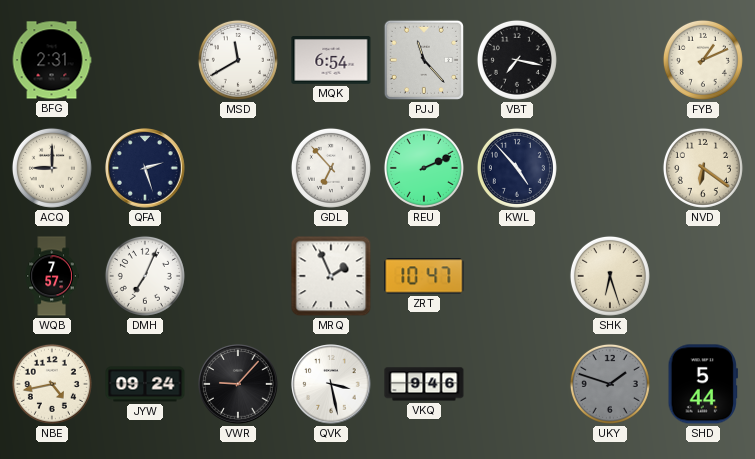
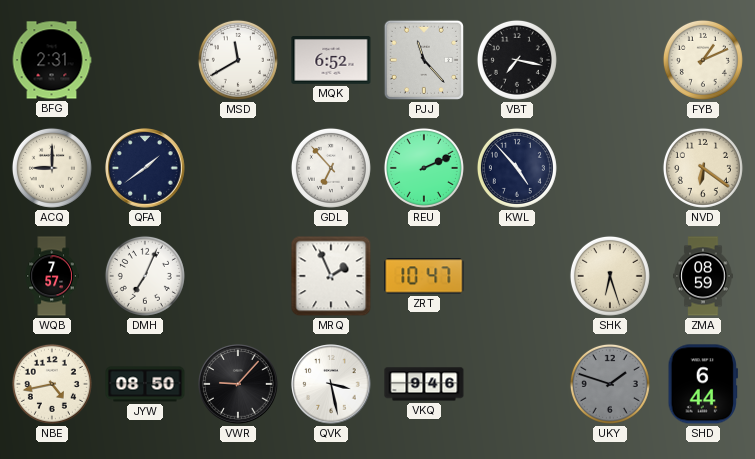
MQK: 6:54 -> 6:52
QFA: 2:27 -> 1:39
ZMA: none -> 08:59
JYW: 09:24 -> 08:50
SHD: 5:44 -> 6:44
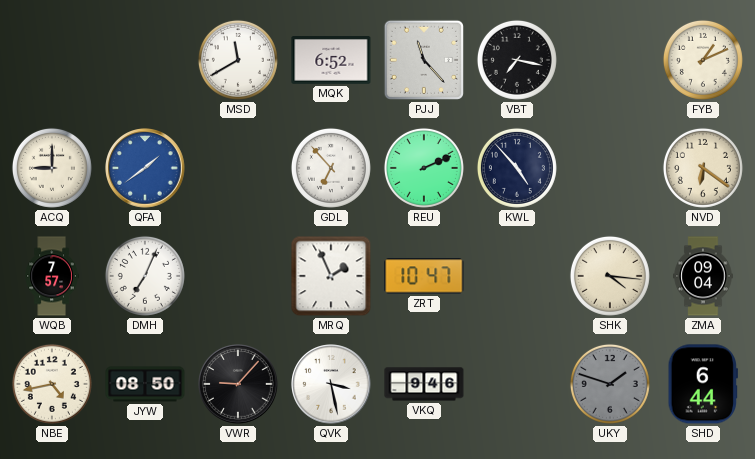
BFG: 2:31 -> none
QFA dial: navy -> blue
SHK: 6:27 -> 4:16
ZMA: 08:59 -> 09:04
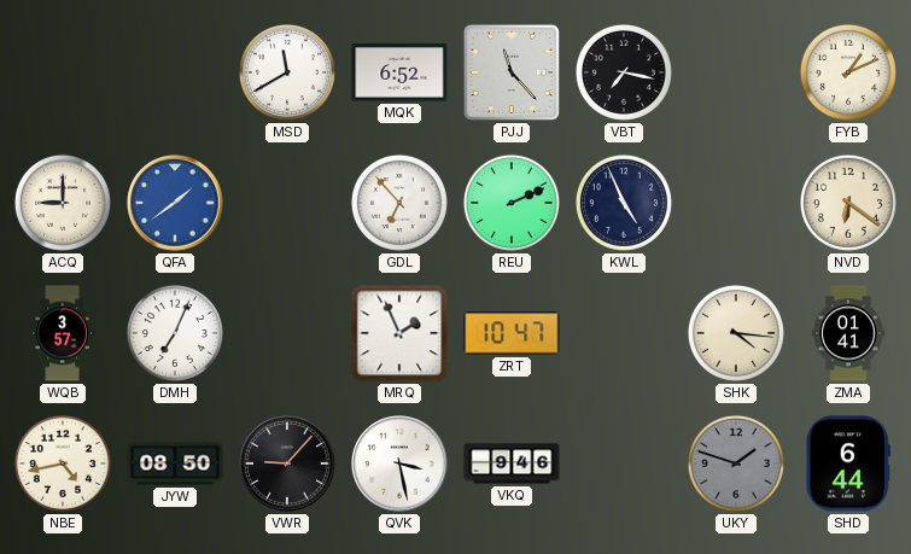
KWL: 4:53 -> 4:56
WQB: 7:57 -> 3:57
ZMA: 09:04 -> 01:41
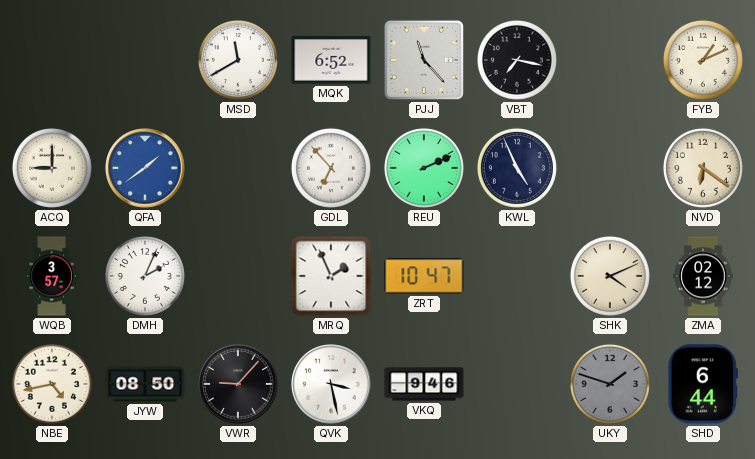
DMH: 7:04 -> 2:04
SHK: 4:16 -> 4:11
ZMA: 01:41 -> 02:12
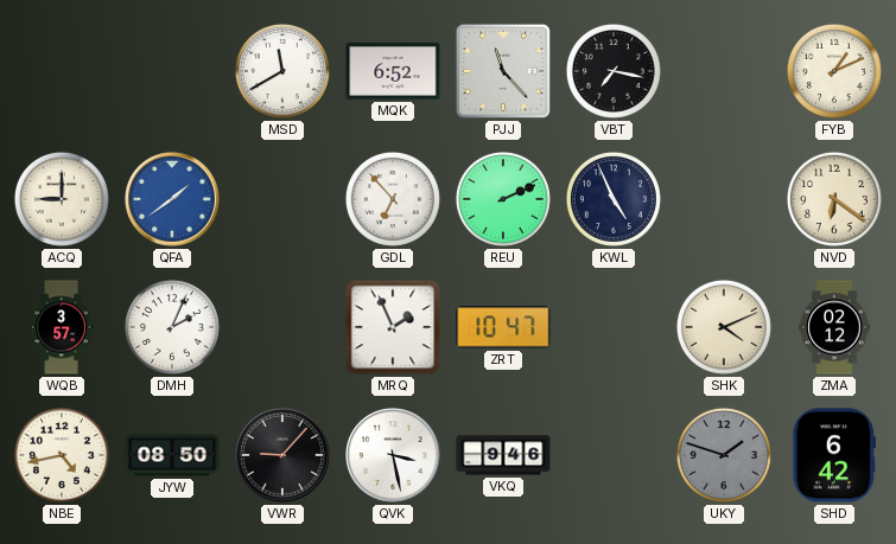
SHD: 6:44 -> 6:42
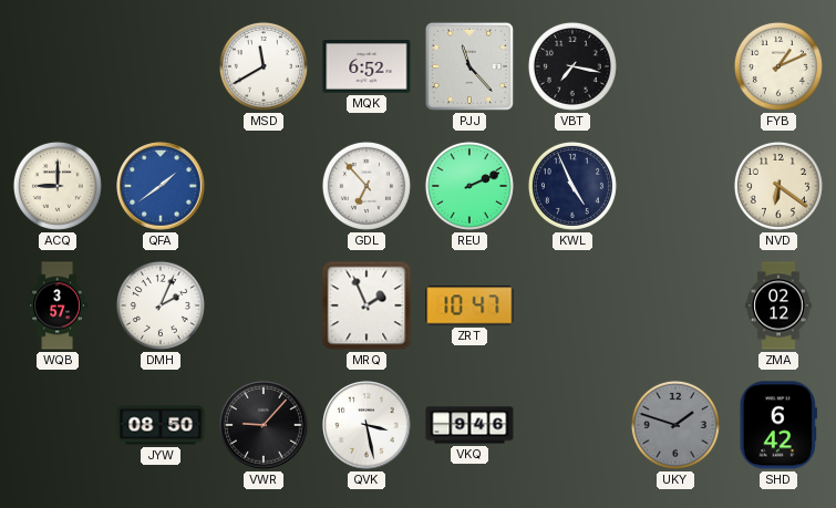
SHK: 4:11 -> none
NBE: 4:43 -> none
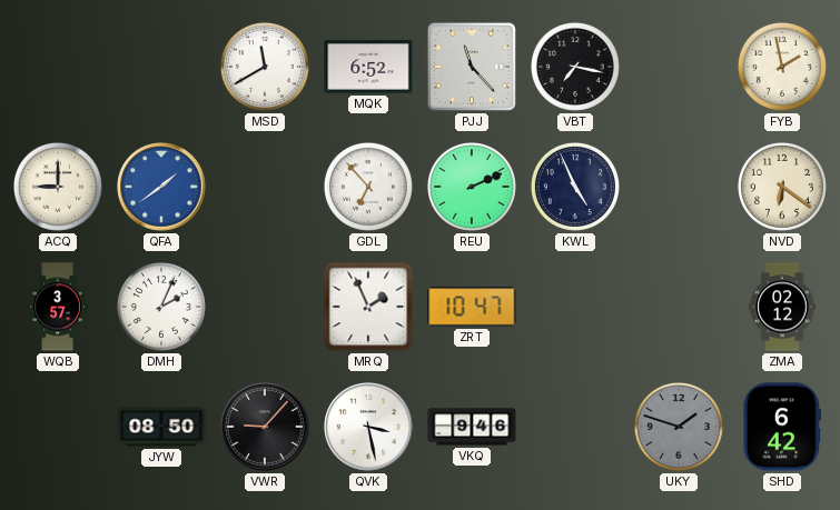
FYB: 1:11 -> 1:58
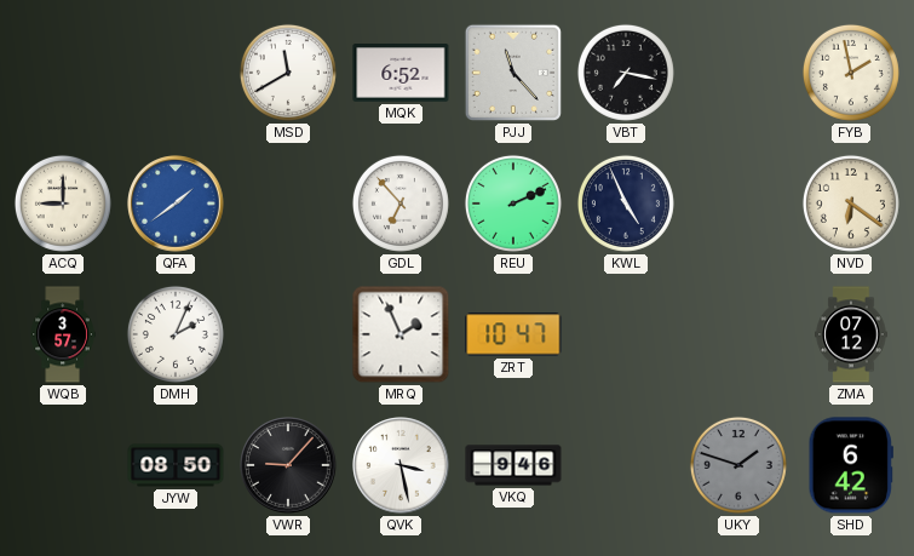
ZMA: 02:12 -> 07:12
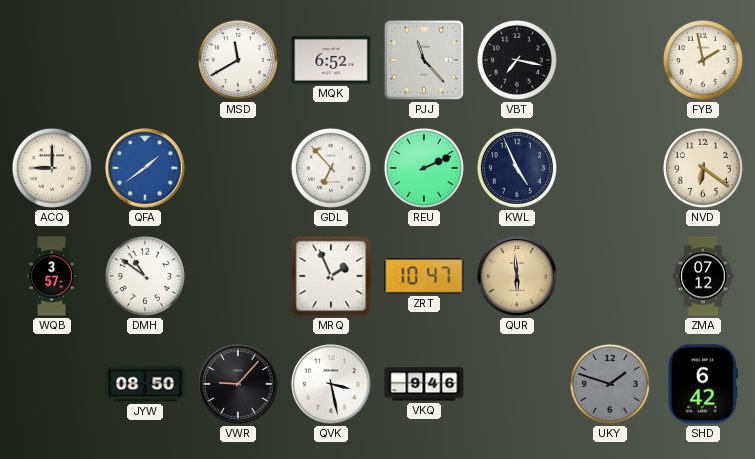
DMH: 2:04 -> 10:51
QUR: none -> 5:59
